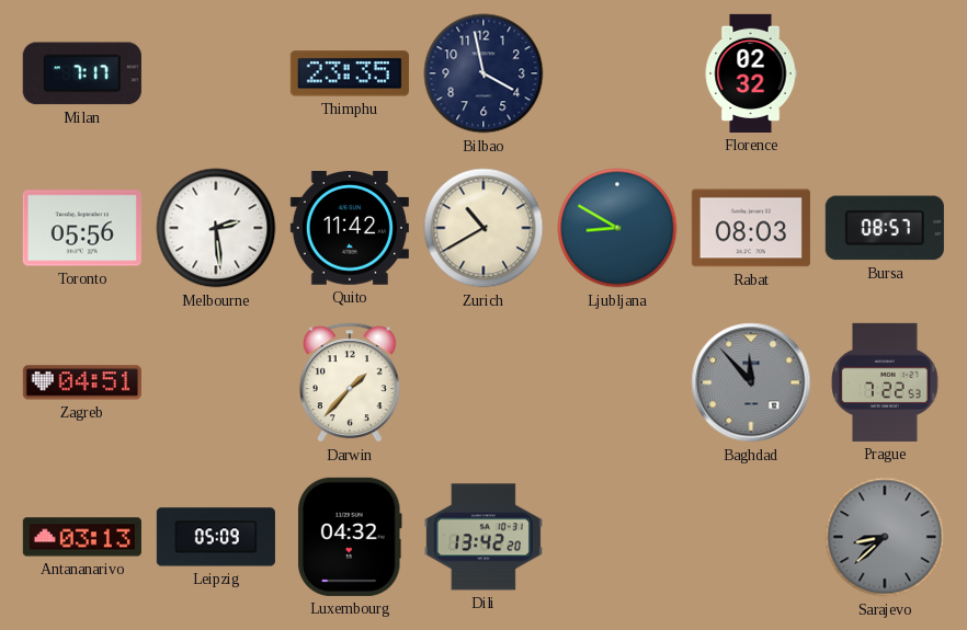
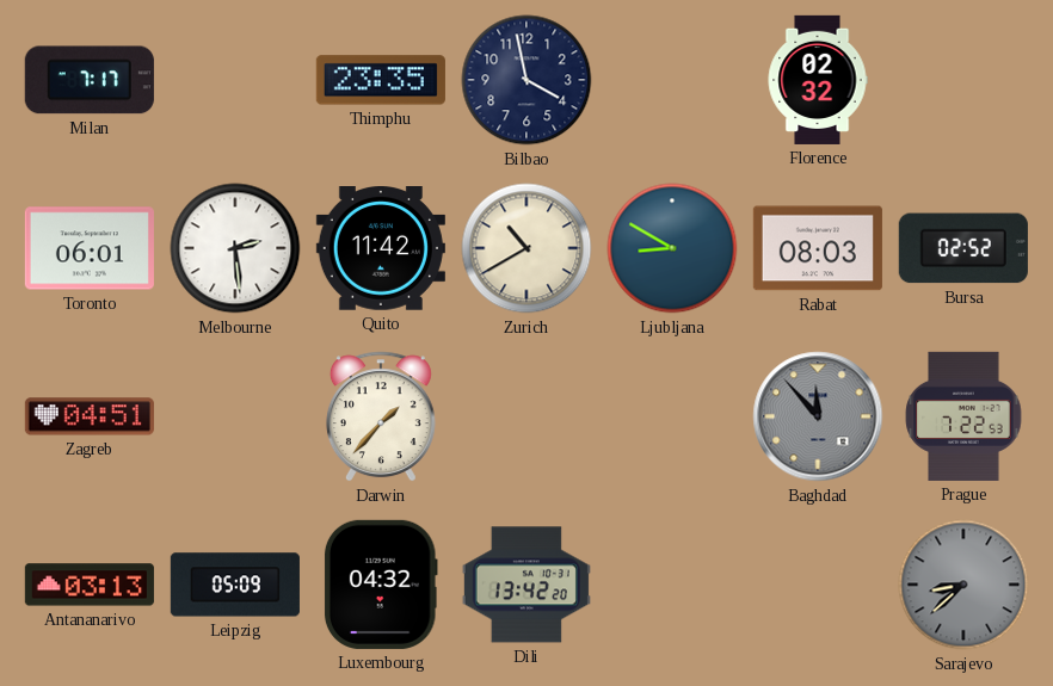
Toronto: 05:56 -> 06:01
Bursa: 08:57 -> 02:52
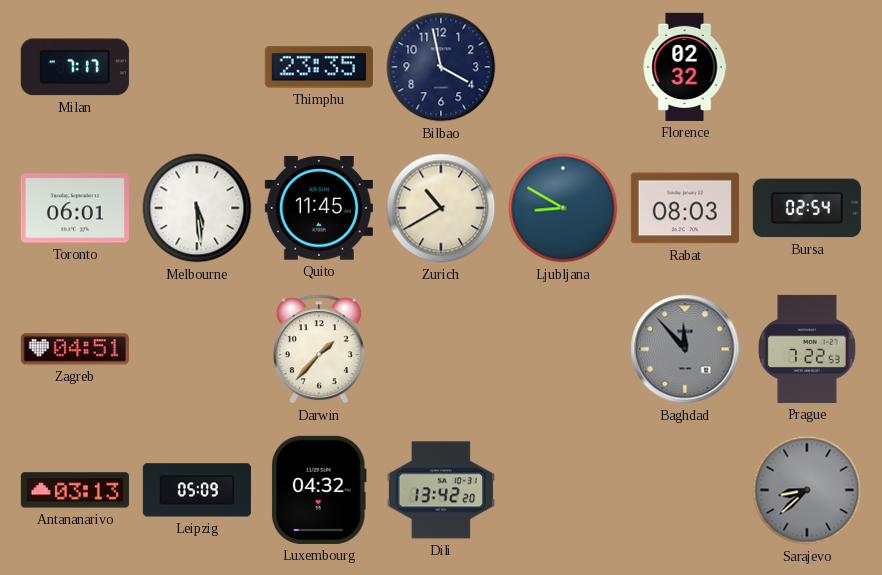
Melbourne: 2:29 -> 5:29
Quito: 11:42 -> 11:45
Bursa: 02:52 -> 02:54
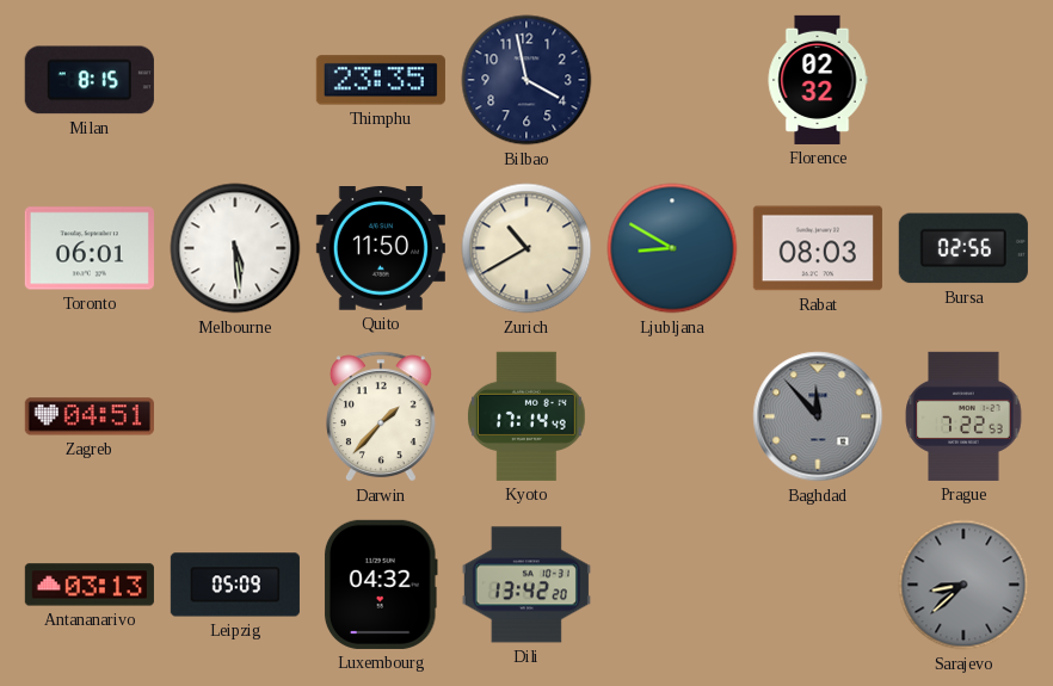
Milan: 7:17 -> 8:15
Quito: 11:45 -> 11:50
Bursa: 02:54 -> 02:56
Kyoto: none -> 17:14
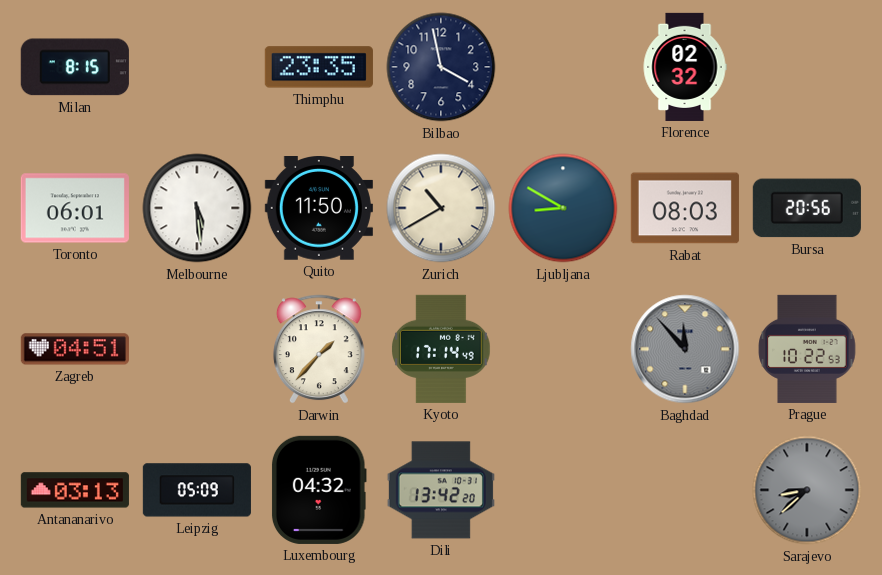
Bursa: 02:56 -> 20:56
Prague: 7:22 -> 10:22
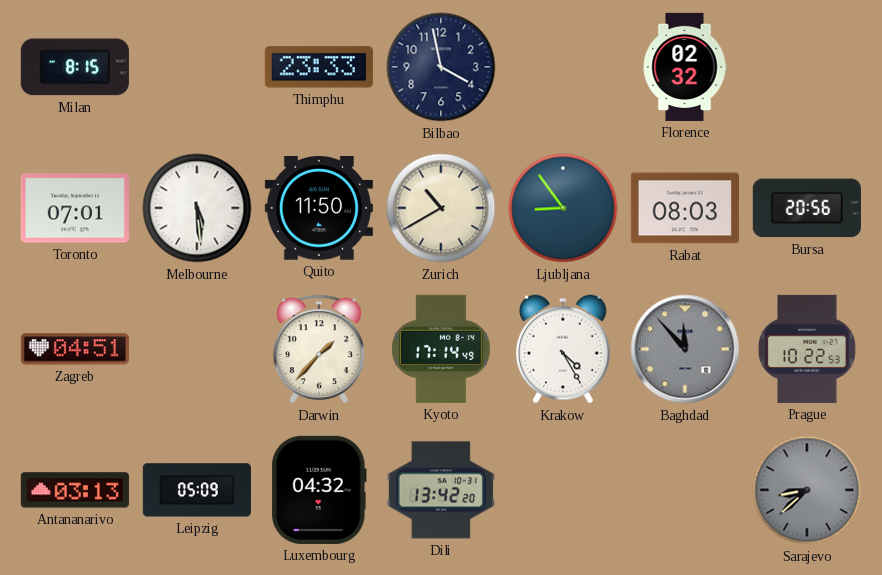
Thimphu: 23:35 -> 23:33
Toronto: 06:01 -> 07:01
Ljubljana: 8:50 -> 8:54
Krakow: none -> 4:25
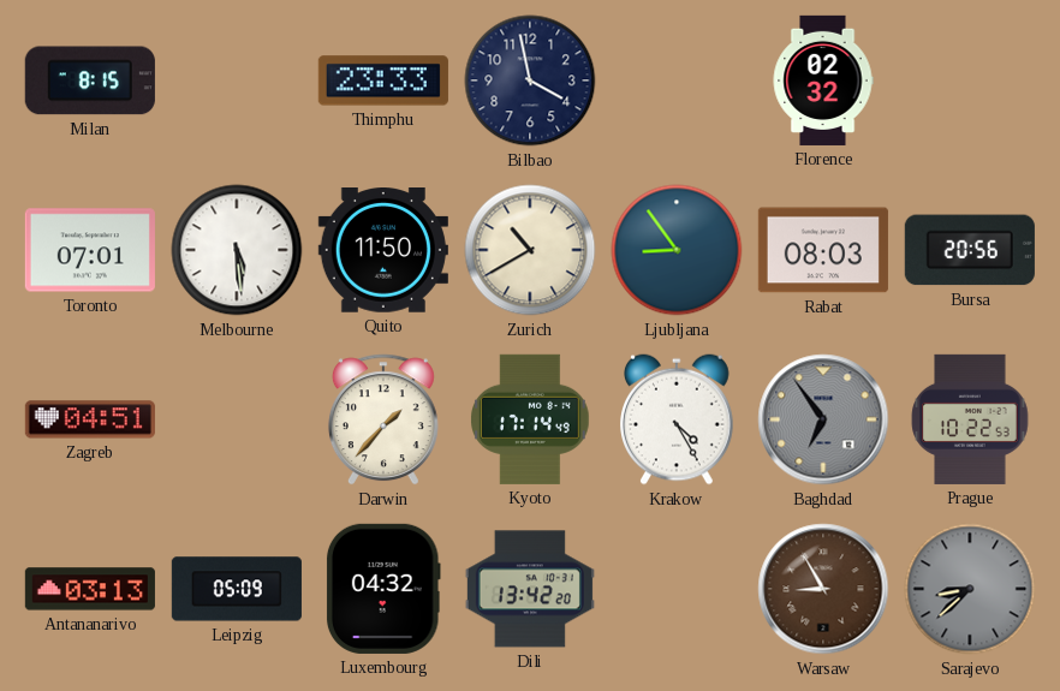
Baghdad: 11:53 -> 6:54
Warsaw: none -> 8:55
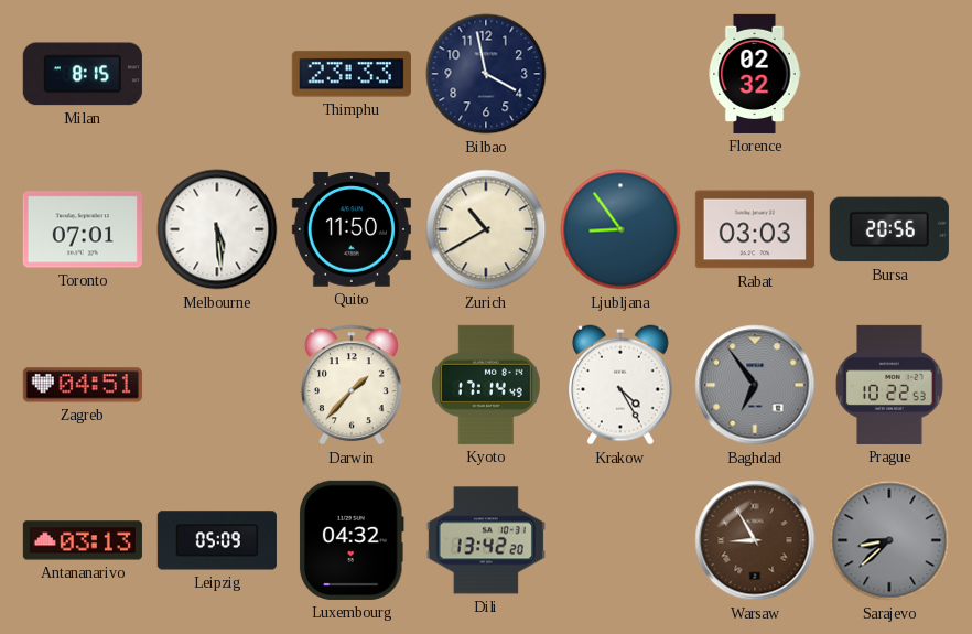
Rabat: 08:03 -> 03:03
